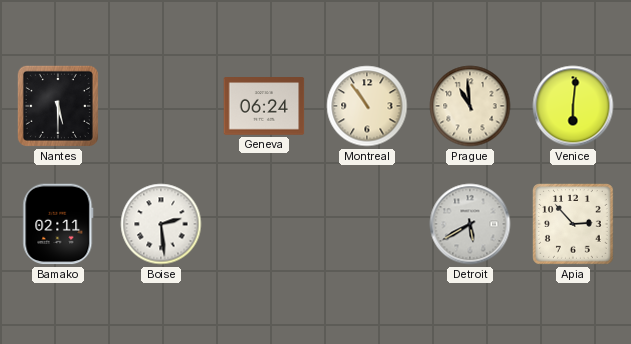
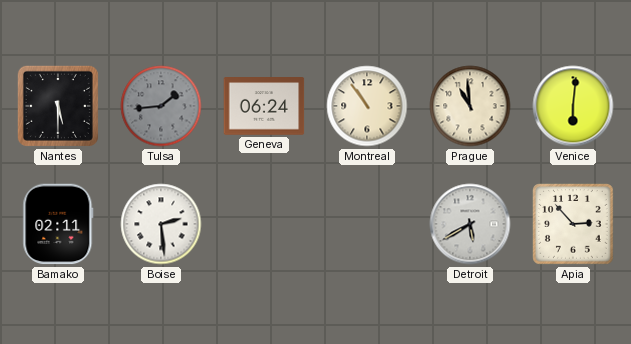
Tulsa: none -> 1:44
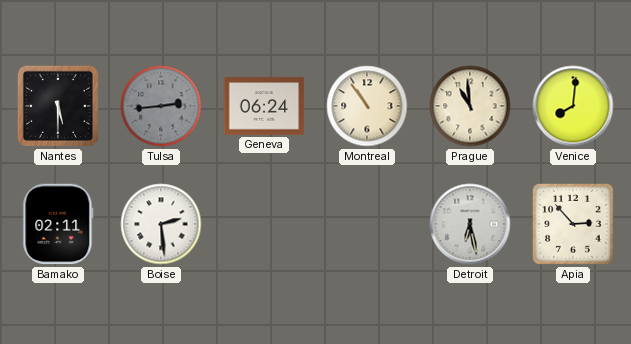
Tulsa: 1:44 -> 2:44
Venice: 6:01 -> 8:01
Detroit: 5:40 -> 6:28
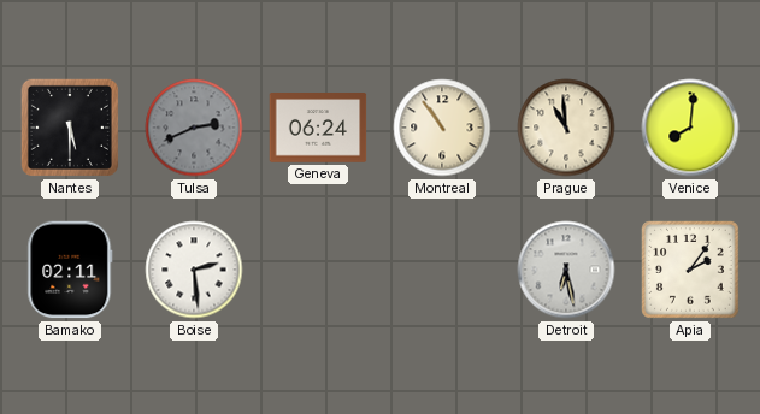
Tulsa: 2:44 -> 2:41
Apia: 2:53 -> 2:06
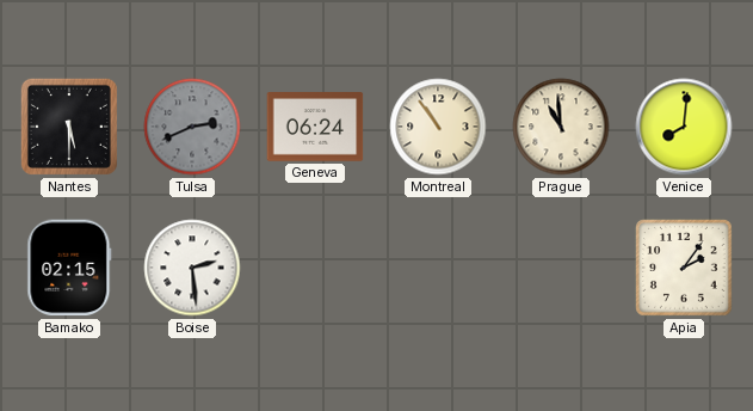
Bamako: 02:11 -> 02:15
Detroit: 6:28 -> none
